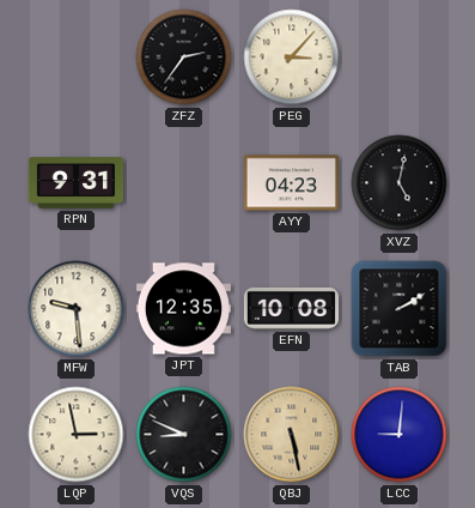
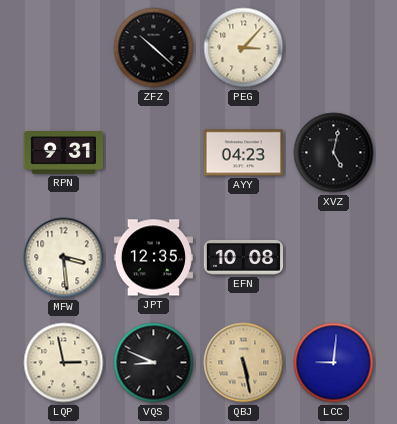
ZFZ: 2:36 -> 10:22
MFW: 9:29 -> 3:29
TAB: 2:10 -> none
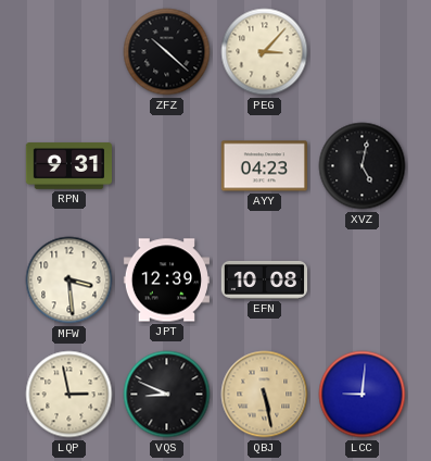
JPT: 12:35 -> 12:39
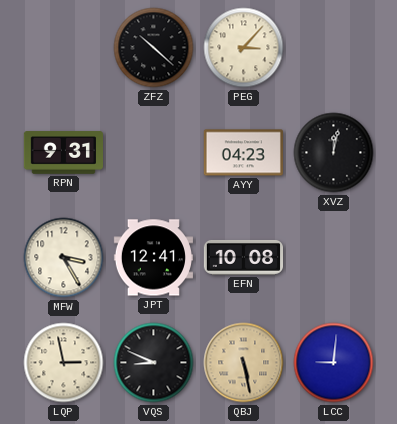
XVZ: 5:02 -> 12:02
MFW: 3:29 -> 3:25
JPT: 12:39 -> 12:41
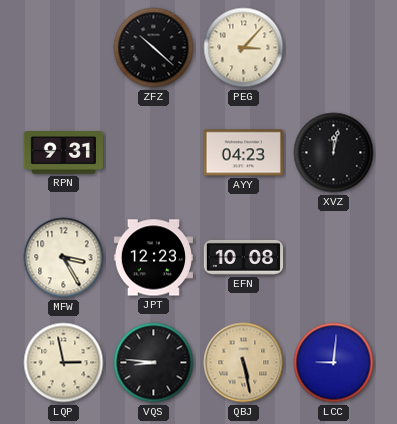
JPT: 12:41 -> 12:23
VQS: 8:49 -> 8:46
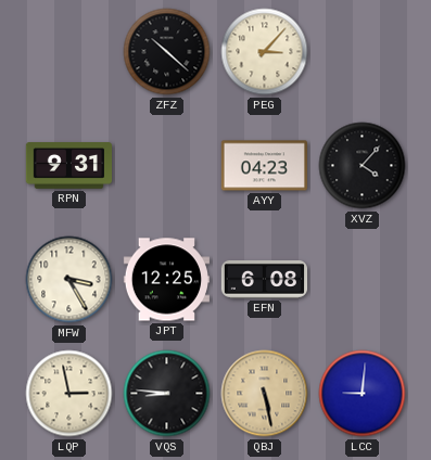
XVZ: 12:02 -> 4:07
JPT: 12:23 -> 12:25
EFN: 10:08 -> 6:08
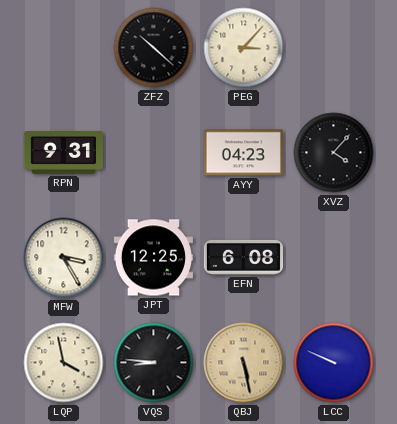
LQP: 2:58 -> 3:58
LCC: 9:01 -> 9:49
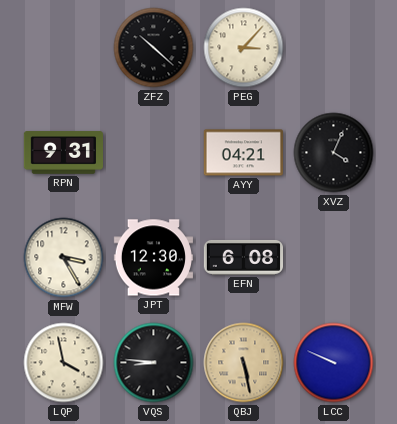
AYY: 04:23 -> 04:21
XVZ: 4:07 -> 4:04
JPT: 12:25 -> 12:30
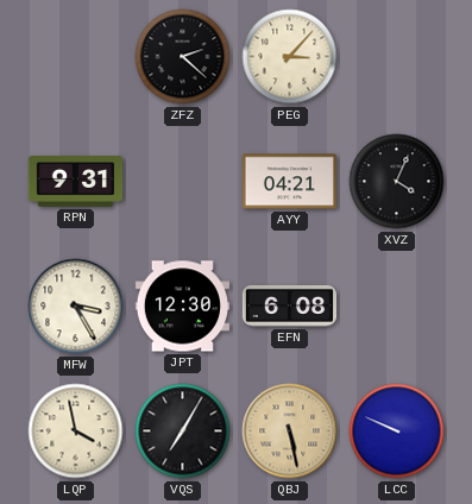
ZFZ: 10:22 -> 2:22
VQS: 8:46 -> 7:05
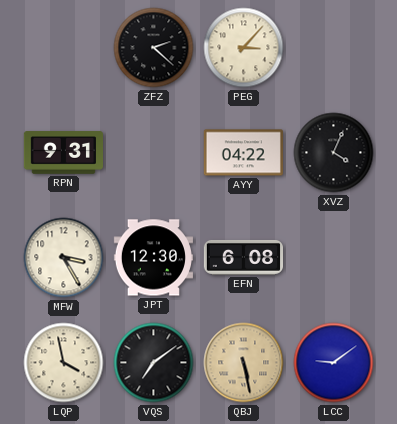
AYY: 04:21 -> 04:22
VQS: 7:05 -> 7:09
LCC: 9:49 -> 9:09
